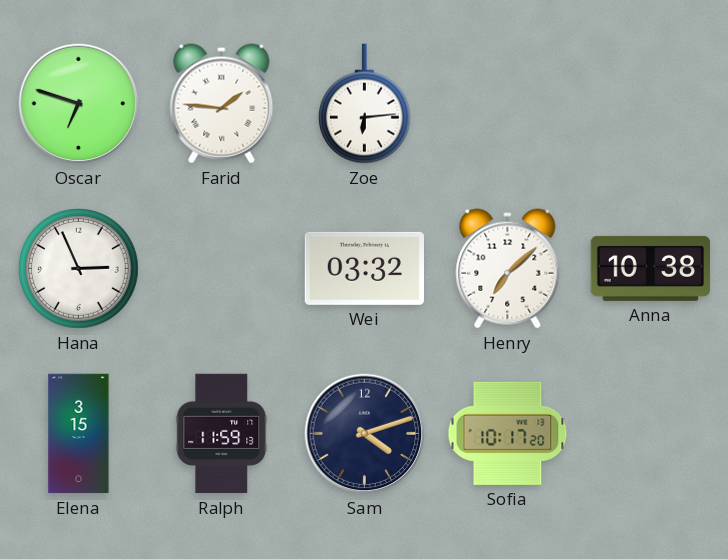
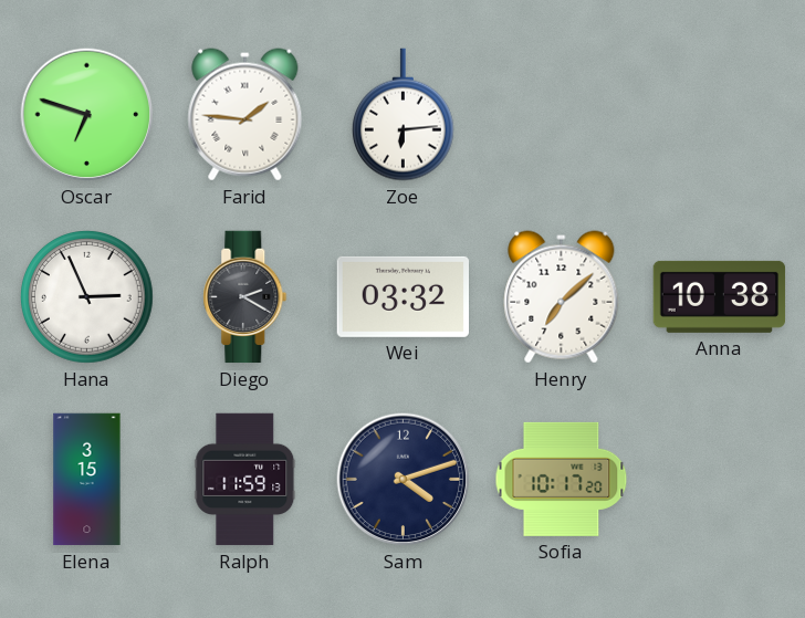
Diego: none -> 2:20
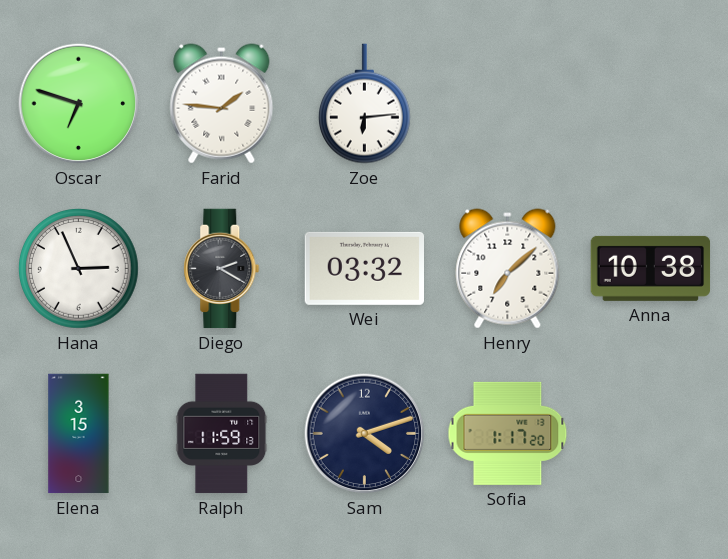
Sofia: 10:17 -> 1:17
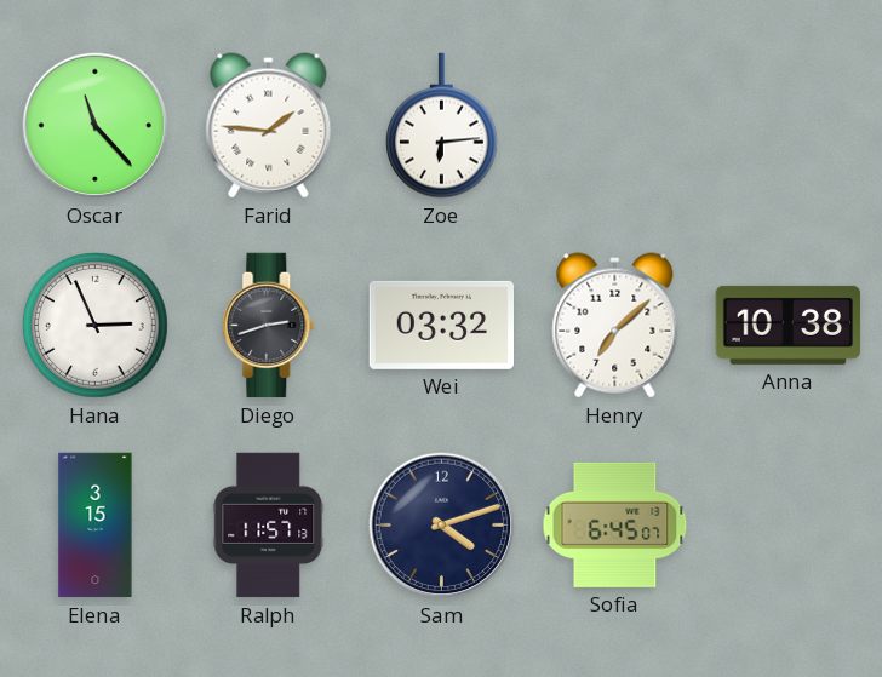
Oscar: 6:48 -> 11:23
Diego: 2:20 -> 2:42
Ralph: 11:59 -> 11:57
Sofia: 1:17 -> 6:45
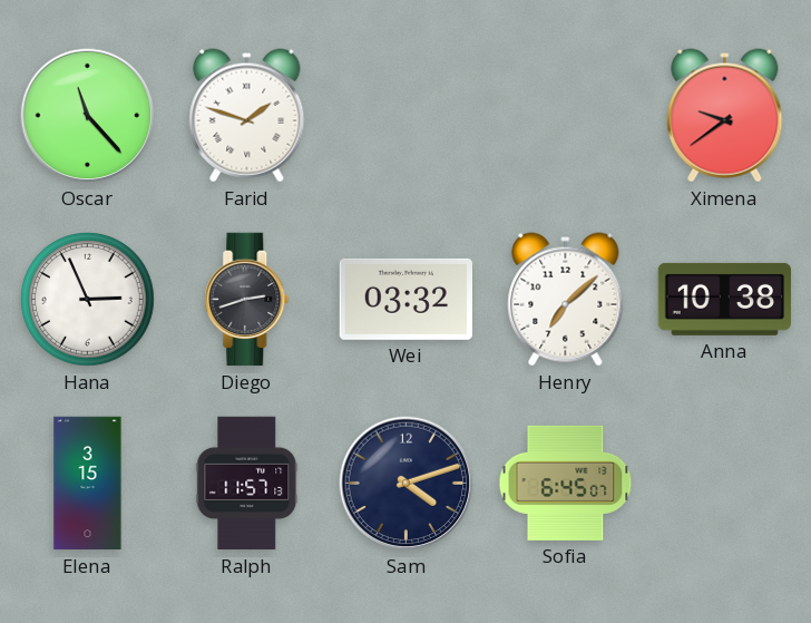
Farid: 1:46 -> 1:48
Zoe: 6:14 -> none
Ximena: none -> 9:39
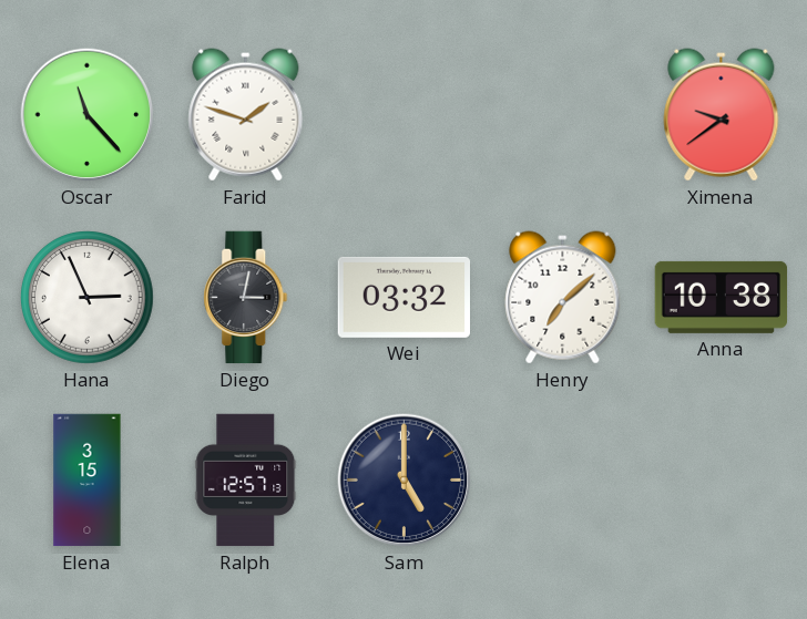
Diego: 2:42 -> 3:02
Ralph: 11:57 -> 12:57
Sam: 4:12 -> 5:00
Sofia: 6:45 -> none
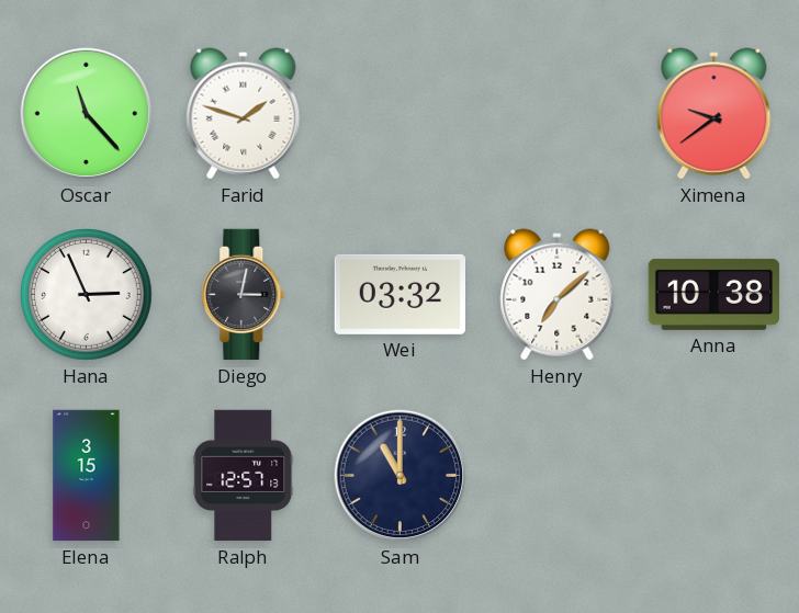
Sam: 5:00 -> 11:00
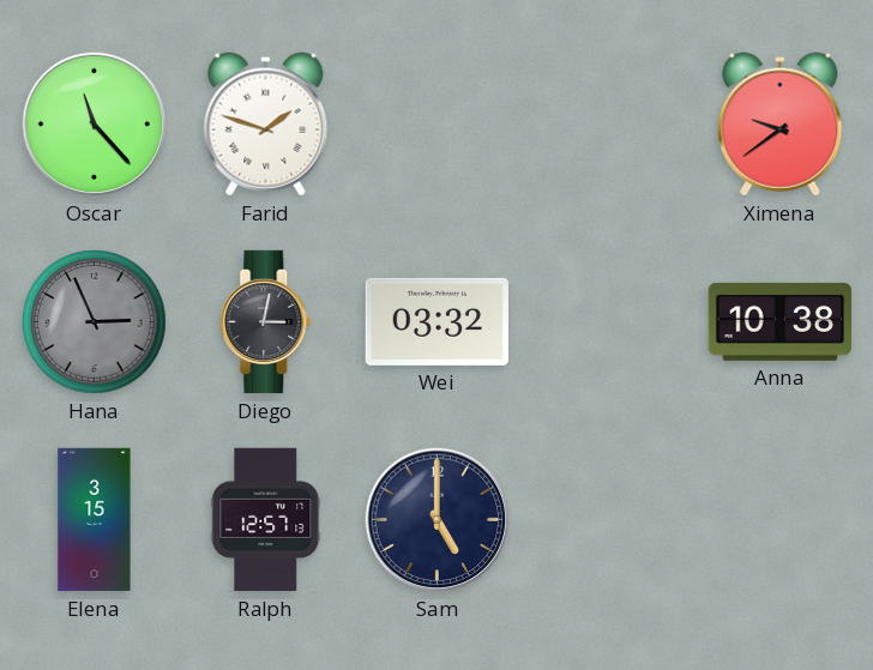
Hana dial: white -> grey
Henry: 7:08 -> none
Sam: 11:00 -> 5:00
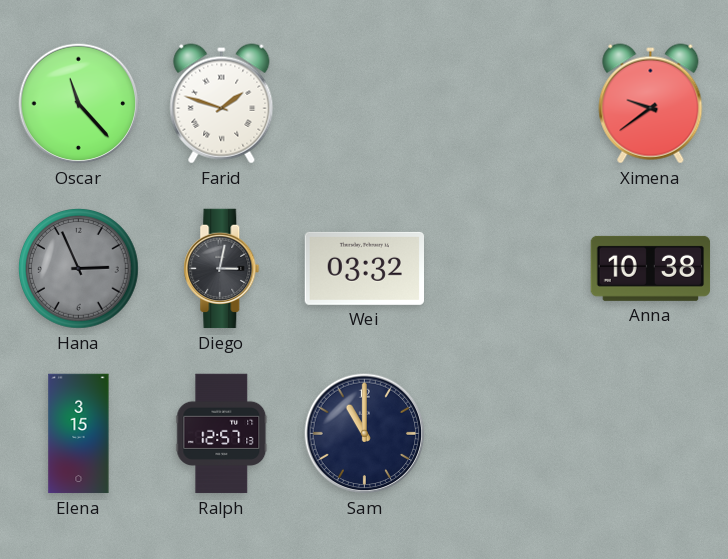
Sam: 5:00 -> 11:00
